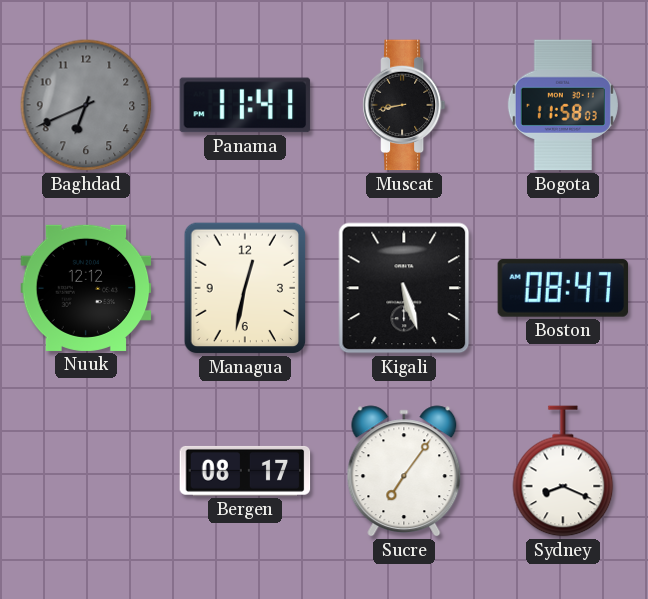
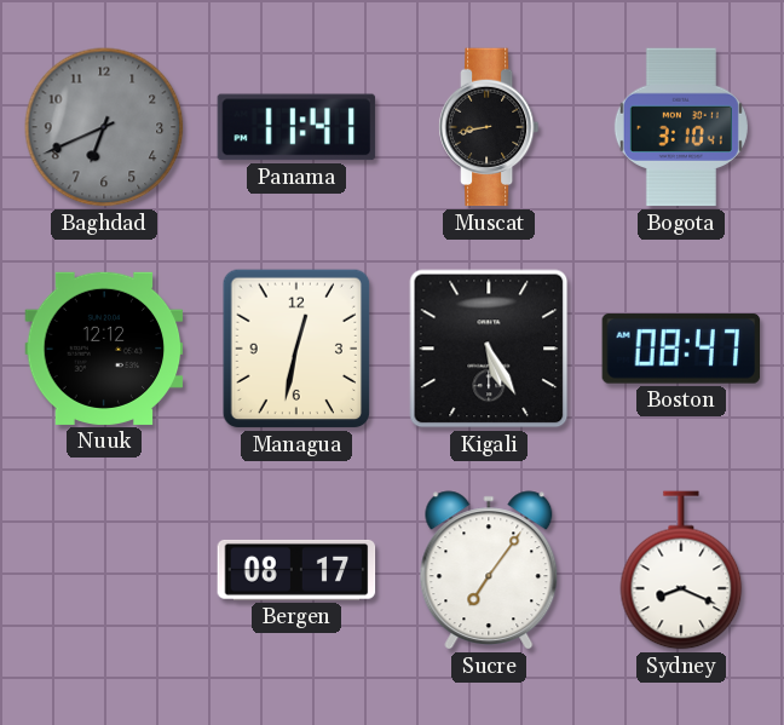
Bogota: 11:58 -> 3:10
Kigali: 5:27 -> 5:25
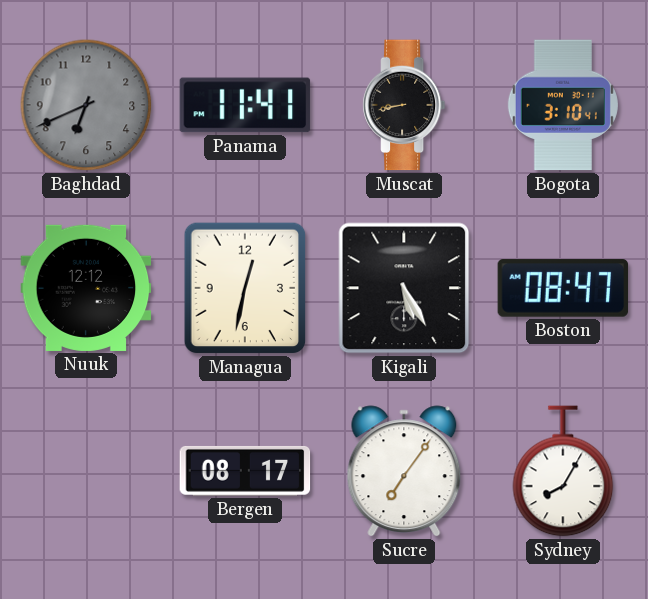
Sydney: 8:19 -> 8:05
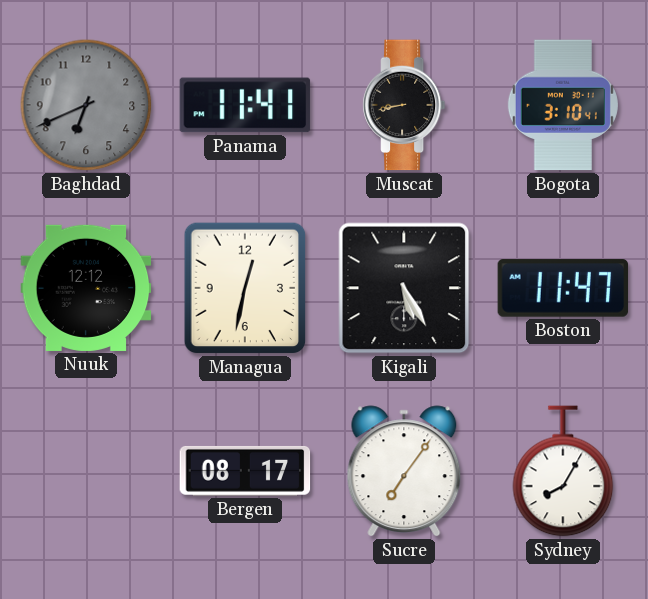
Boston: 08:47 -> 11:47
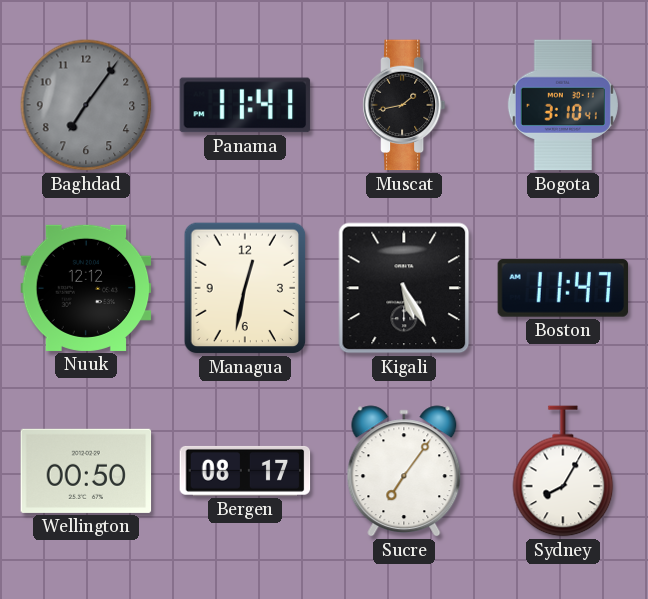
Baghdad: 6:41 -> 7:06
Muscat: 8:43 -> 1:43
Wellington: none -> 00:50
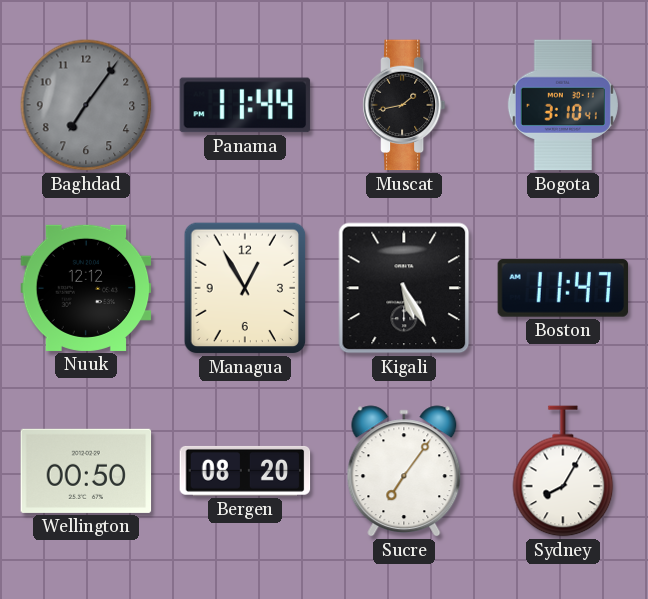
Panama: 11:41 -> 11:44
Managua: 12:32 -> 12:55
Bergen: 08:17 -> 08:20
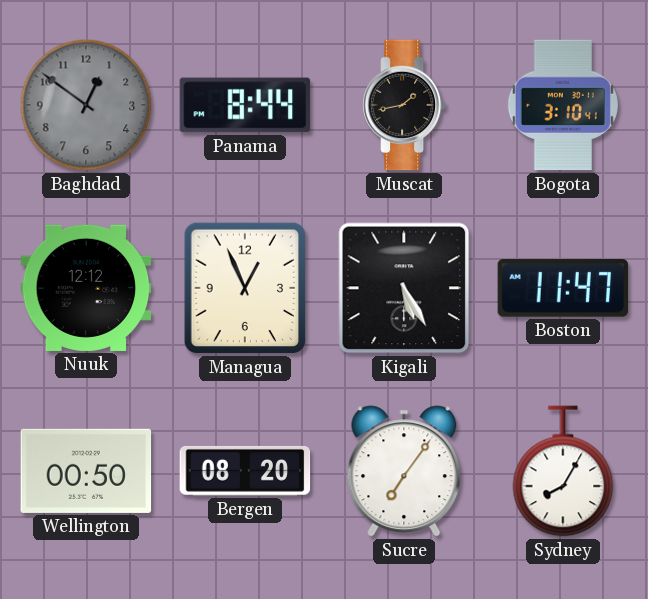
Baghdad: 7:06 -> 12:51
Panama: 11:44 -> 8:44
Managua: 12:55 -> 12:56
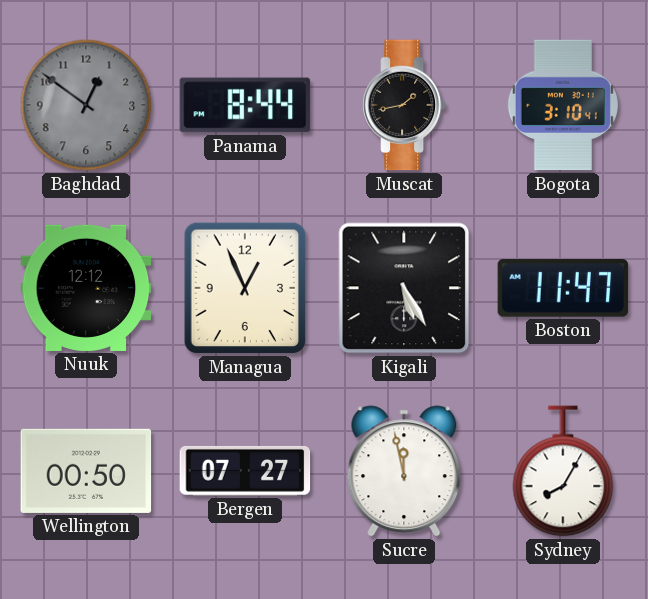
Bergen: 08:20 -> 07:27
Sucre: 7:06 -> 11:58
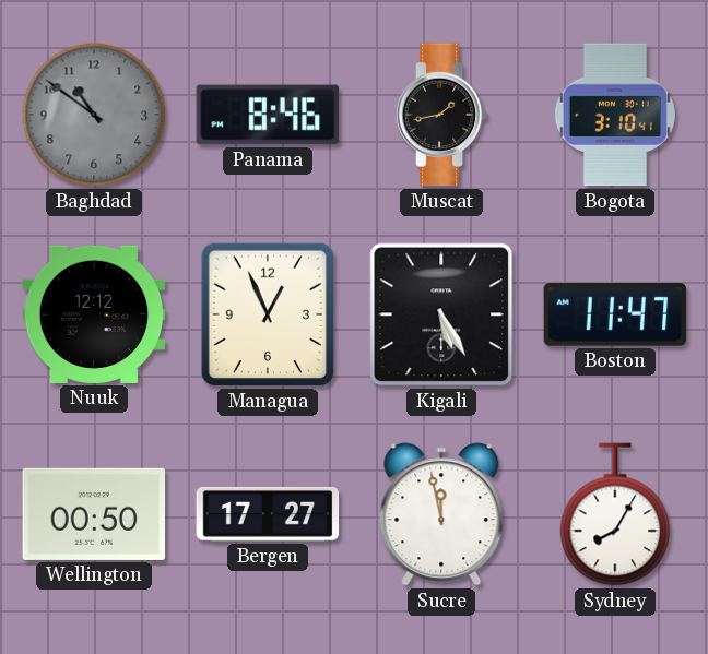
Baghdad: 12:51 -> 10:51
Panama: 8:44 -> 8:46
Bergen: 07:27 -> 17:27
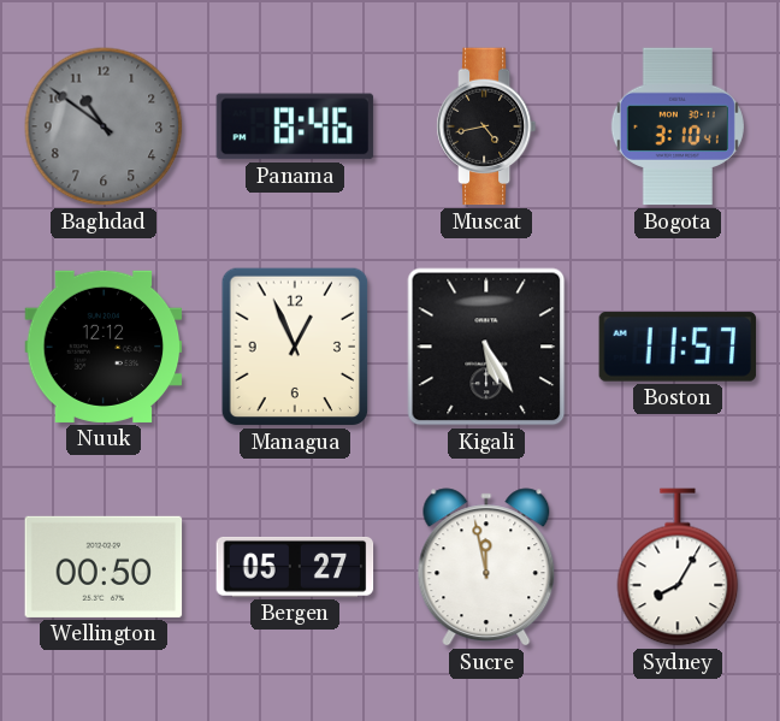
Muscat: 1:43 -> 4:43
Boston: 11:47 -> 11:57
Bergen: 17:27 -> 05:27
